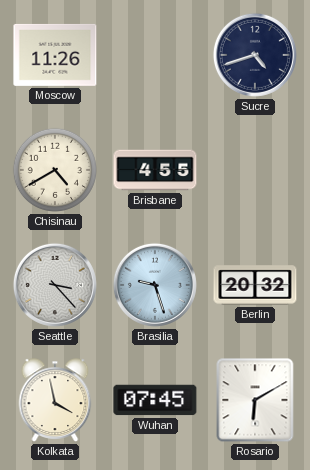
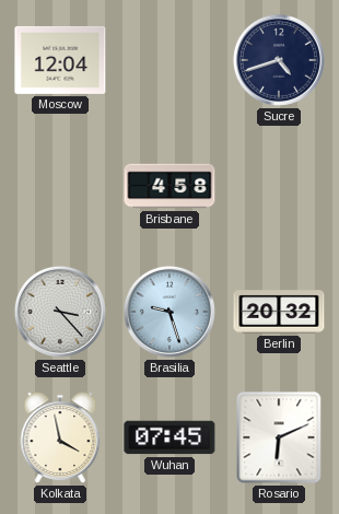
Moscow: 11:26 -> 12:04
Chisinau: 4:40 -> none
Brisbane: 4:55 -> 4:58
Rosario: 6:10 -> 6:11
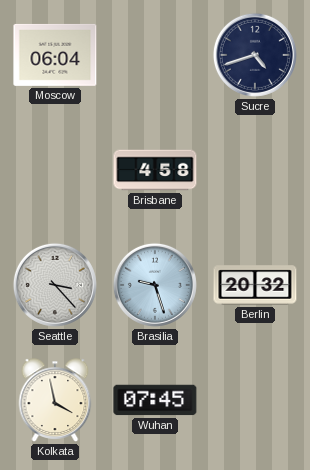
Moscow: 12:04 -> 06:04
Rosario: 6:11 -> none
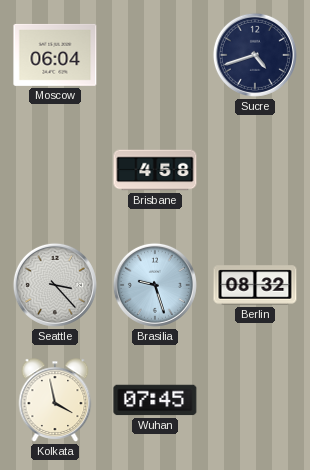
Berlin: 20:32 -> 08:32
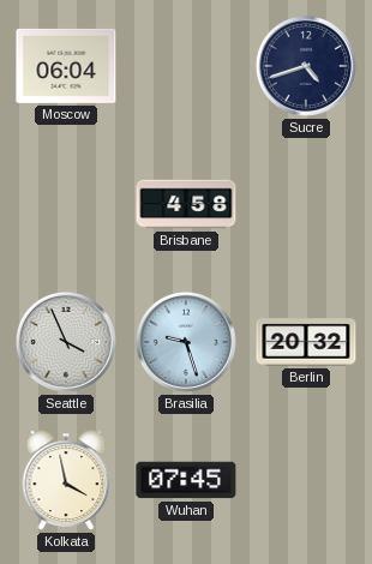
Seattle: 3:23 -> 3:56
Berlin: 08:32 -> 20:32
